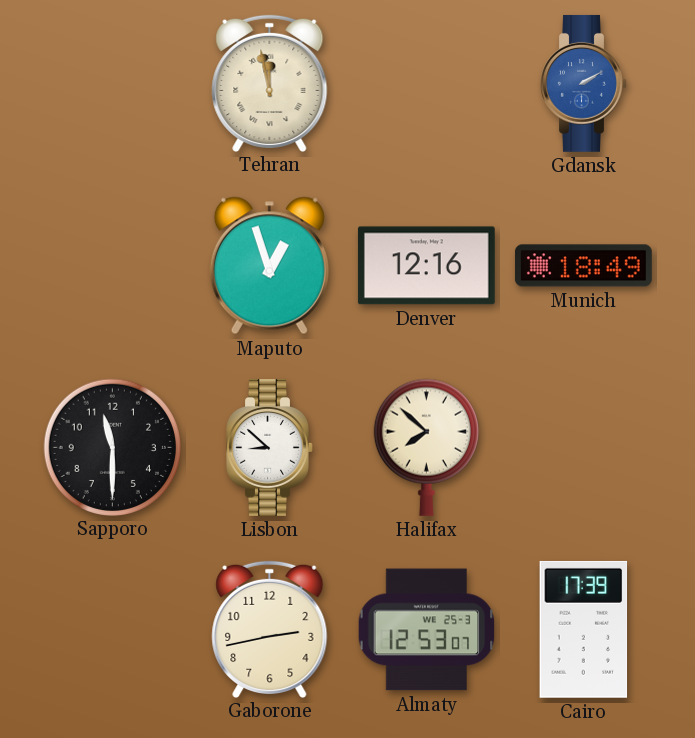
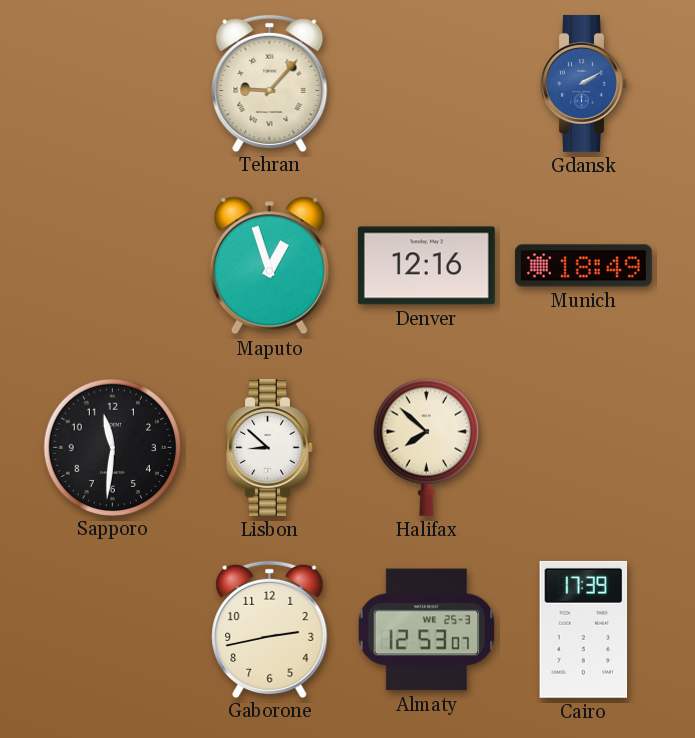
Tehran: 11:58 -> 9:07
Sapporo: 11:30 -> 11:31
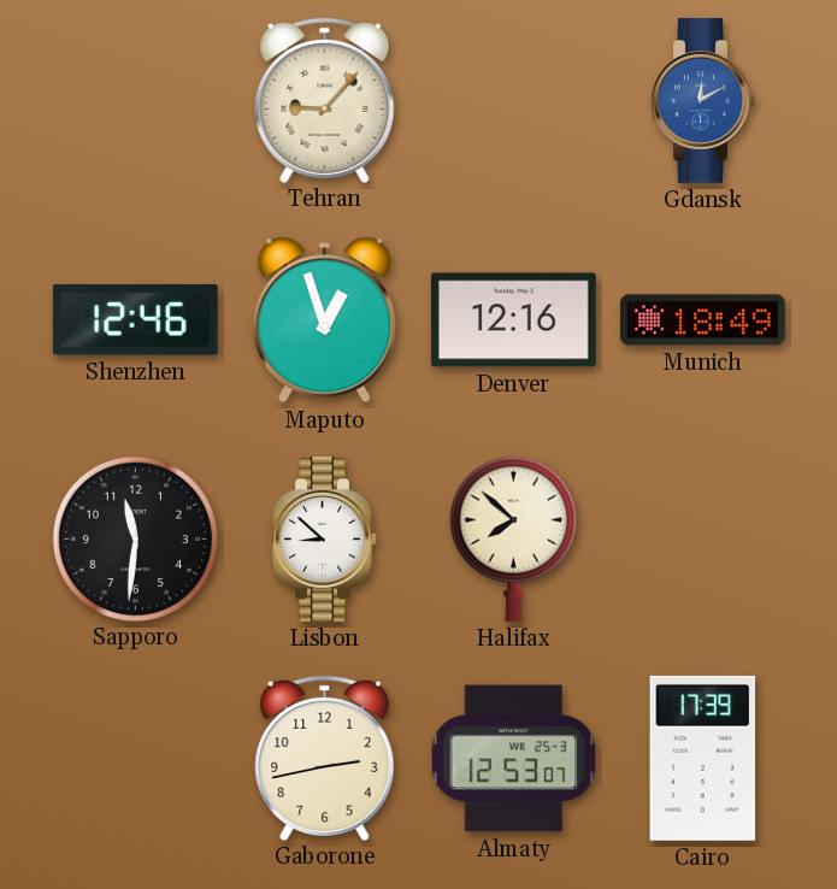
Gdansk: 2:10 -> 12:10
Shenzhen: none -> 12:46
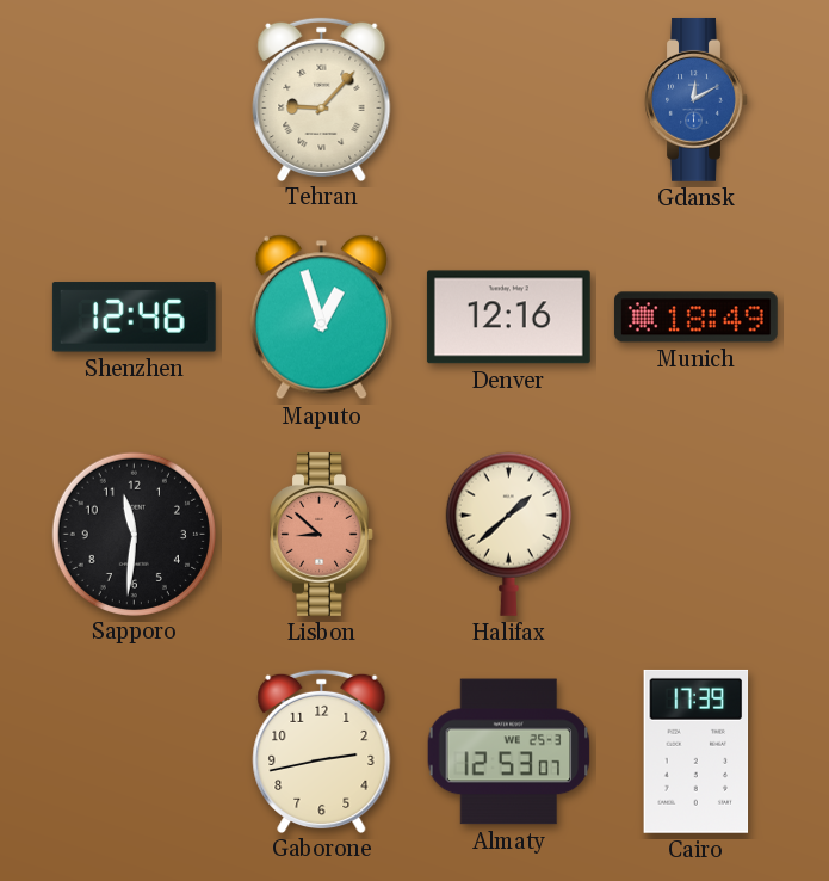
Lisbon dial: white -> salmon
Halifax: 7:52 -> 1:38
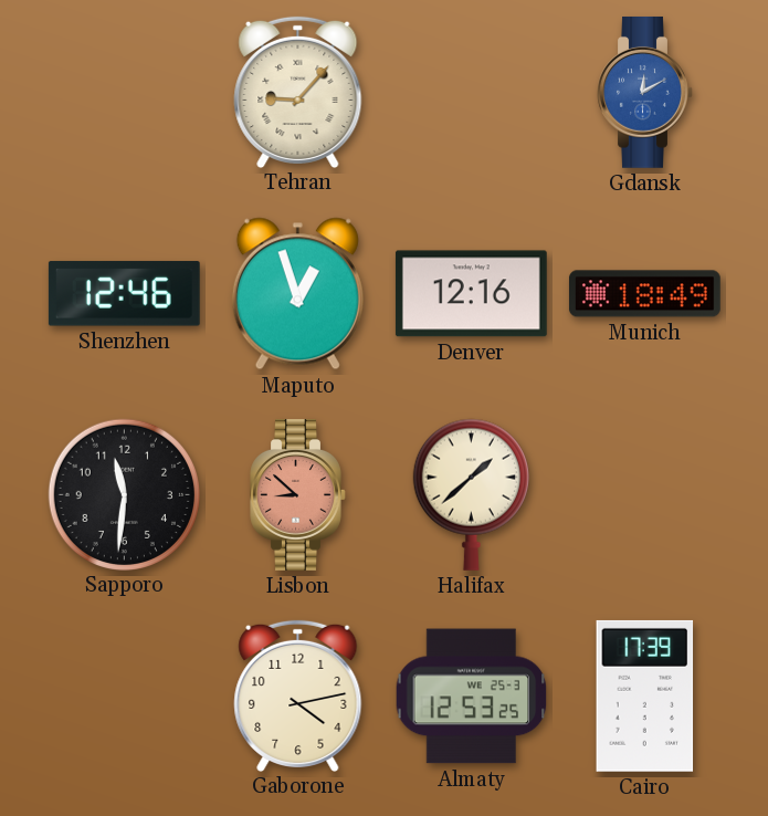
Gaborone: 2:43 -> 4:13
Almaty: 12:53:07 -> 12:53:25
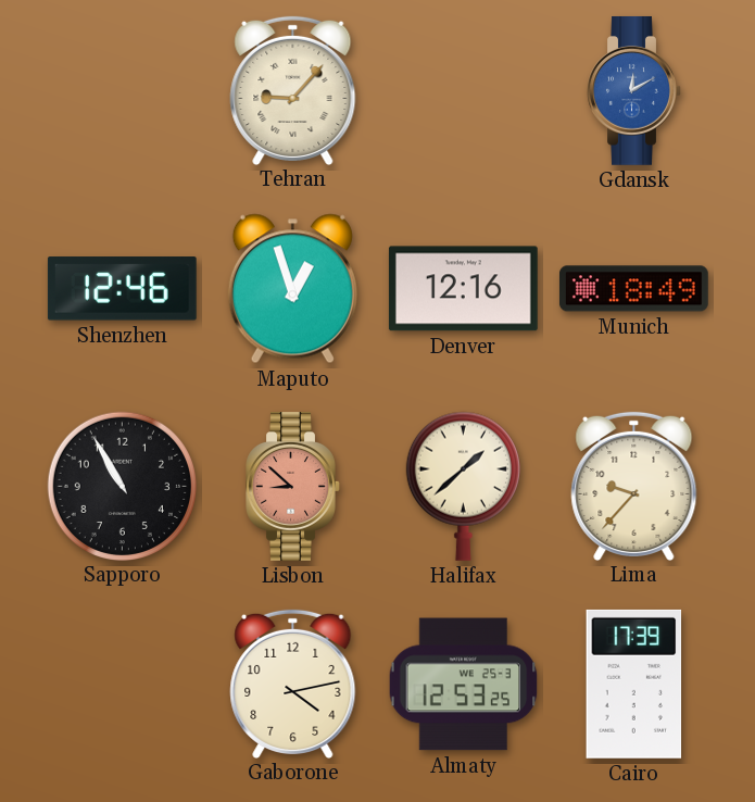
Sapporo: 11:31 -> 10:55
Lima: none -> 9:37
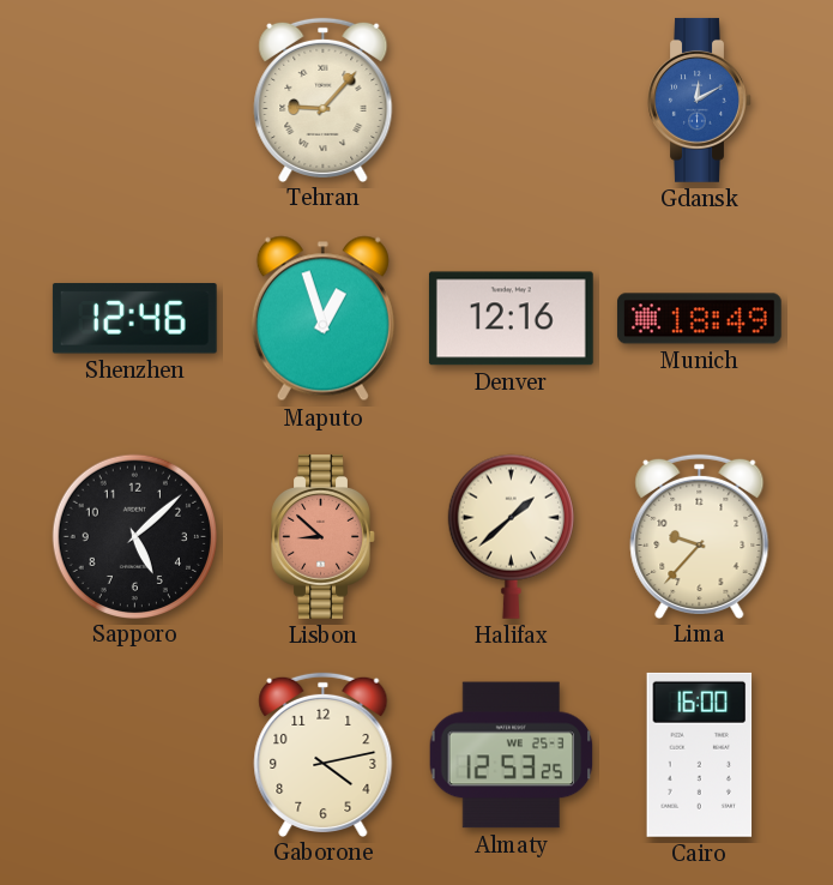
Sapporo: 10:55 -> 5:08
Cairo: 17:39 -> 16:00
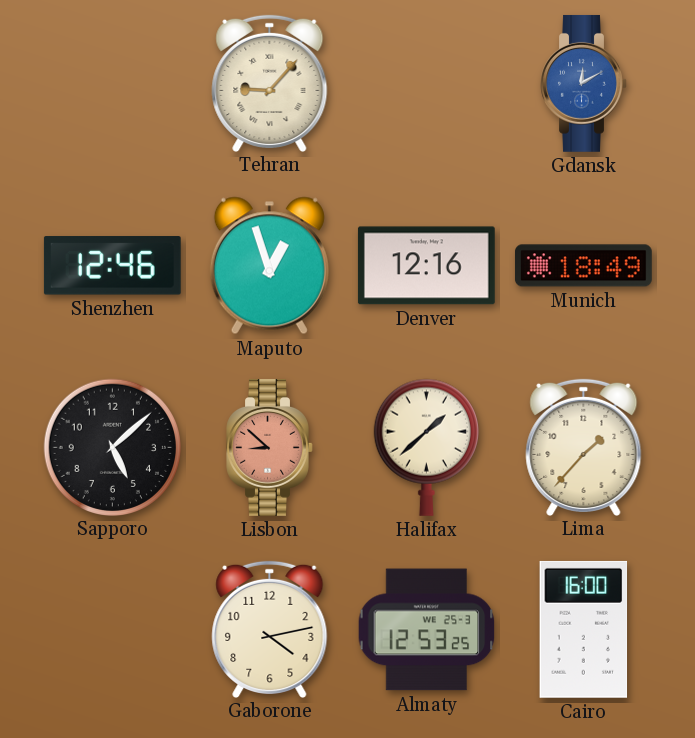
Lima: 9:37 -> 1:37
